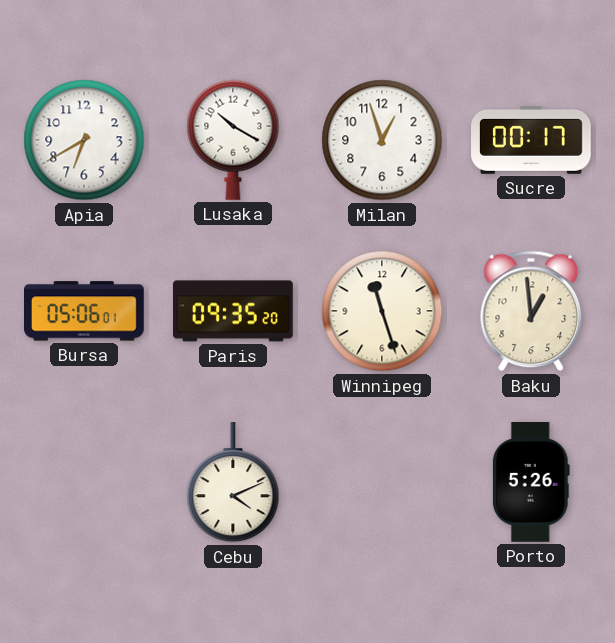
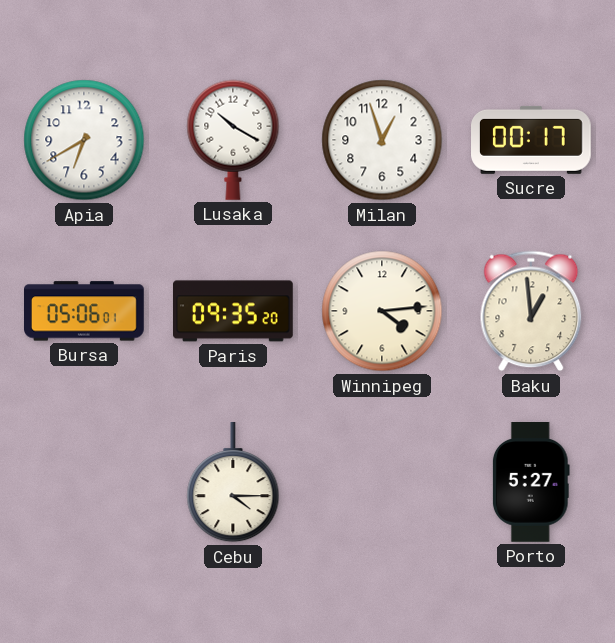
Winnipeg: 11:27 -> 4:14
Cebu: 4:11 -> 4:15
Porto: 5:26 -> 5:27
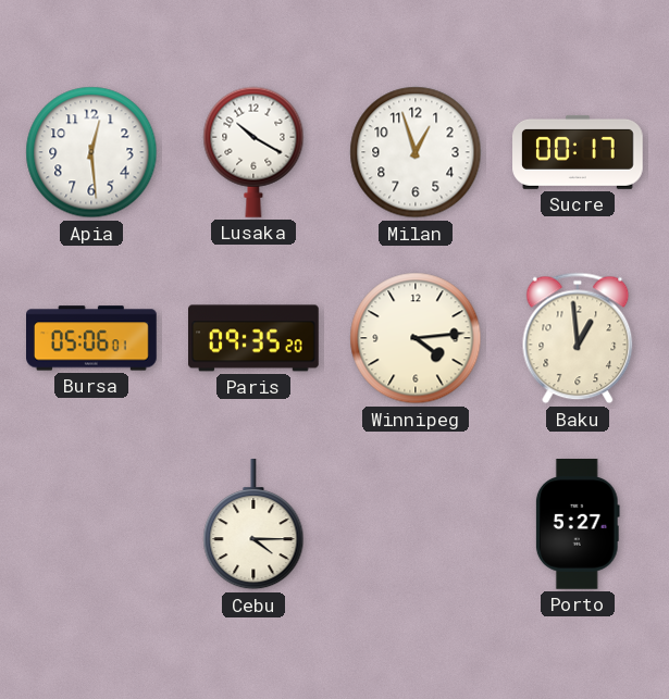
Apia: 6:40 -> 12:29
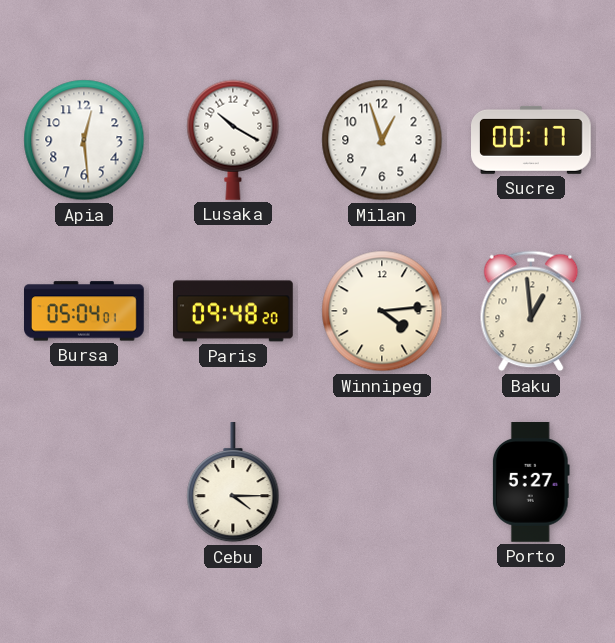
Bursa: 05:06 -> 05:04
Paris: 09:35 -> 09:48
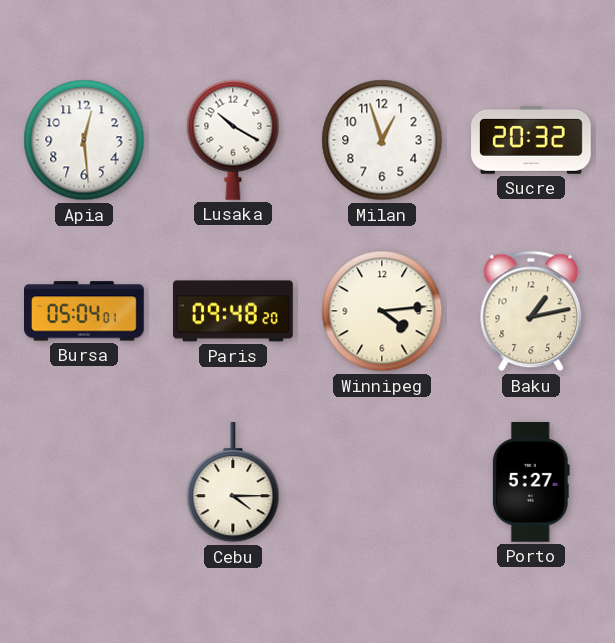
Sucre: 00:17 -> 20:32
Baku: 12:59 -> 1:13
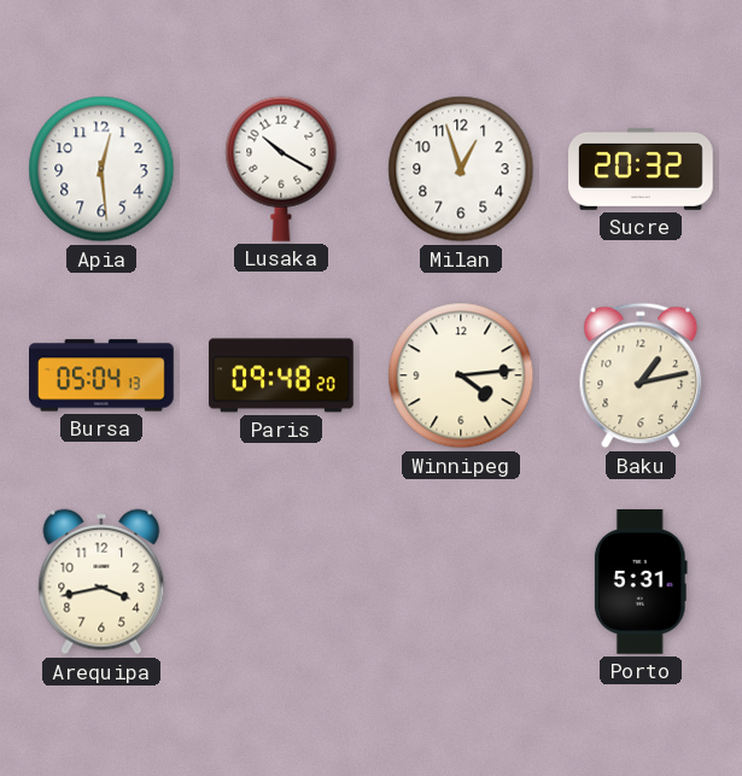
Bursa: 05:04:01 -> 05:04:13
Arequipa: none -> 3:43
Cebu: 4:15 -> none
Porto: 5:27 -> 5:31
